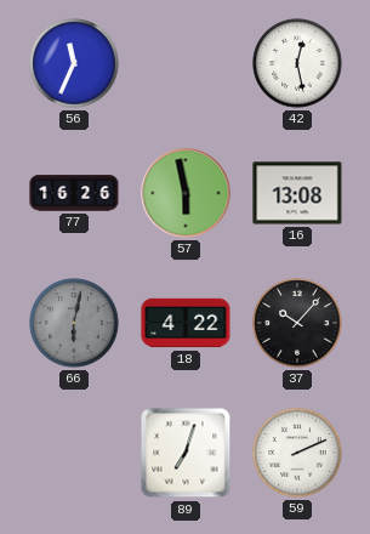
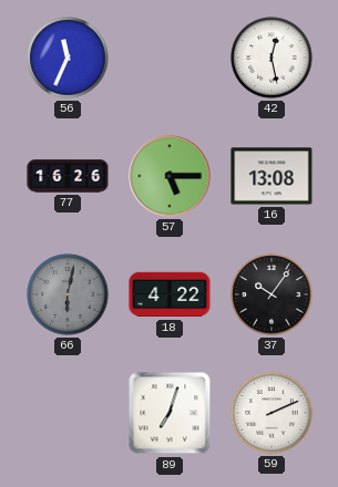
57: 5:58 -> 5:15
37: 10:07 -> 10:06
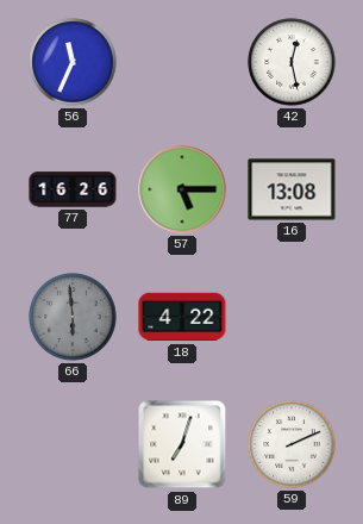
66: 6:02 -> 5:59
37: 10:06 -> none
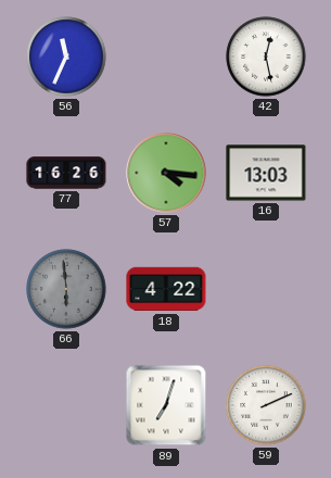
57: 5:15 -> 4:16
16: 13:08 -> 13:03
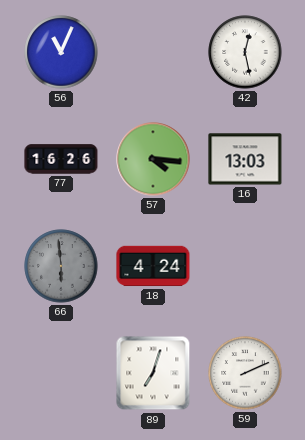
56: 11:34 -> 11:04
18: 4:22 -> 4:24
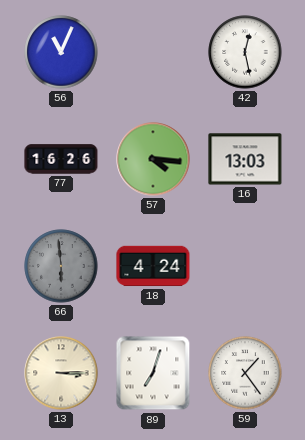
13: none -> 3:15
59: 2:11 -> 1:24
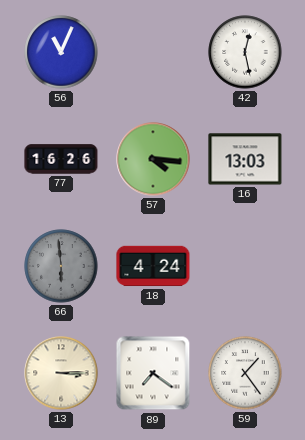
89: 7:03 -> 7:21
